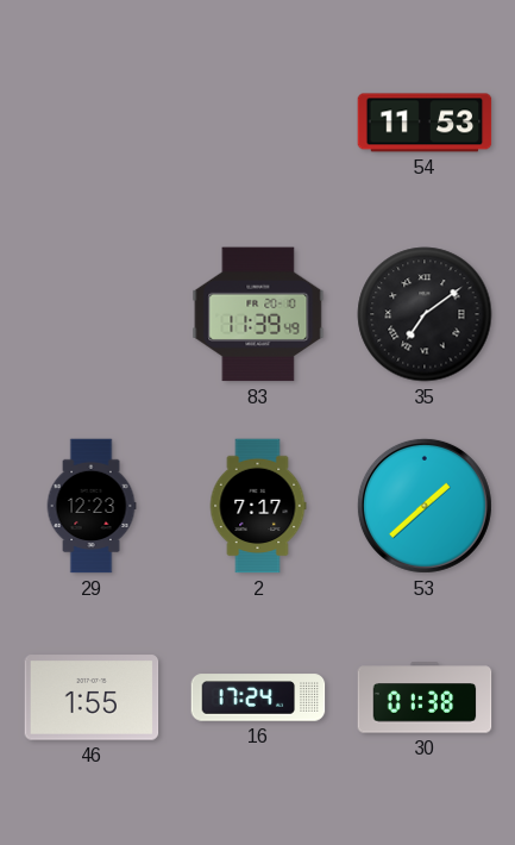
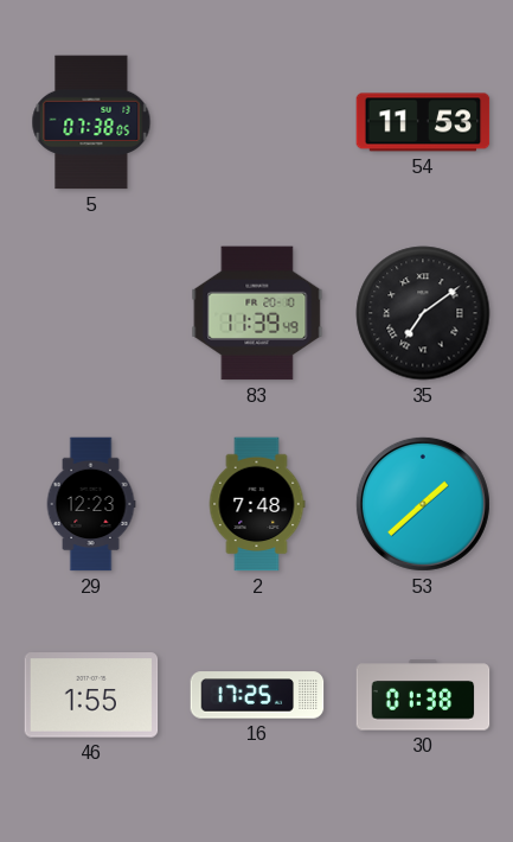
5: none -> 07:38
2: 7:17 -> 7:48
16: 17:24 -> 17:25
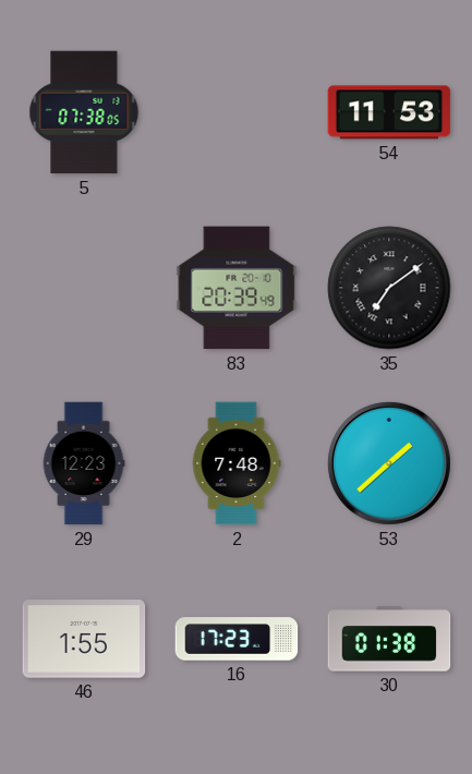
83: 11:39 -> 20:39
16: 17:25 -> 17:23
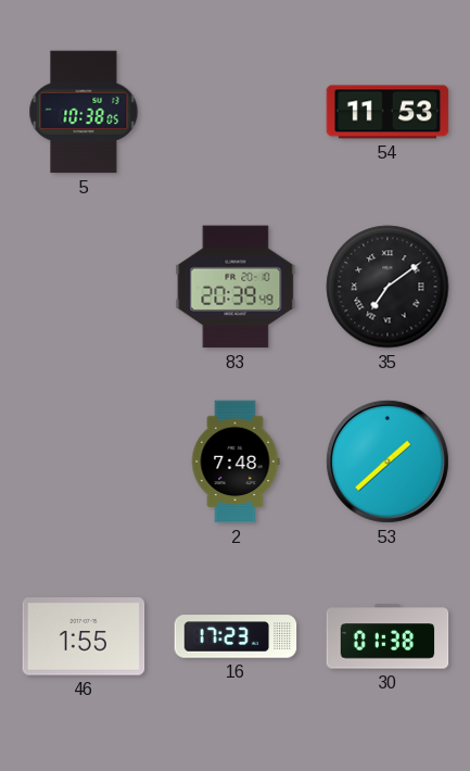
5: 07:38 -> 10:38
29: 12:23 -> none
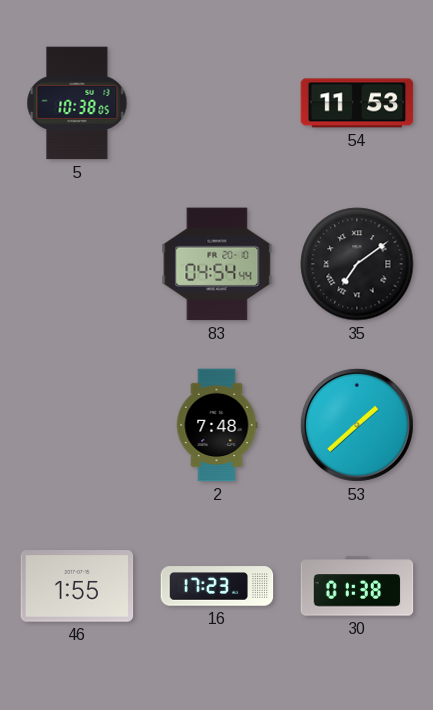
83: 20:39 -> 04:54
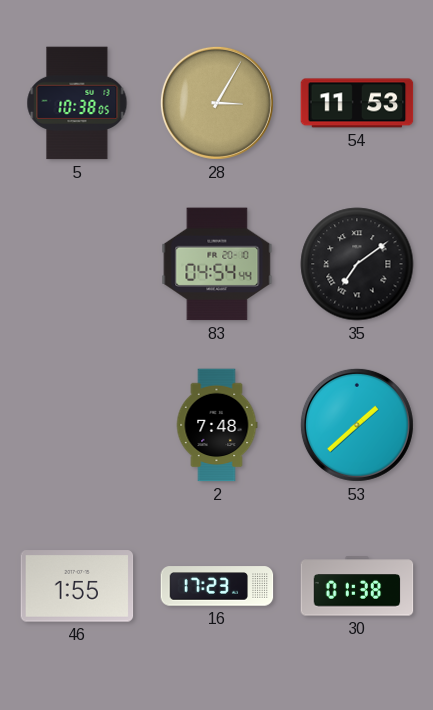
28: none -> 3:05
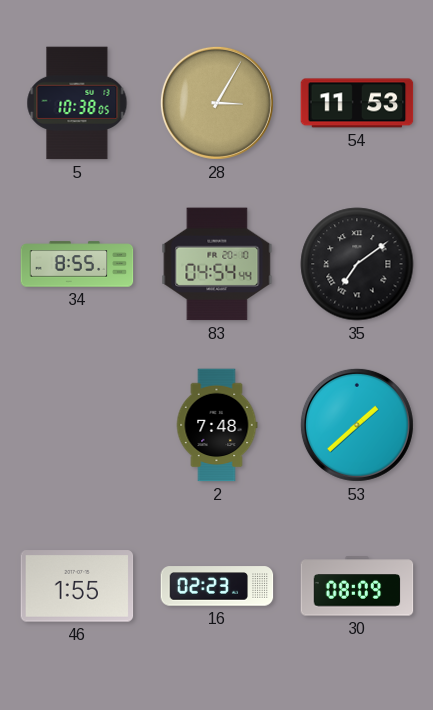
34: none -> 8:55
16: 17:23 -> 02:23
30: 01:38 -> 08:09
